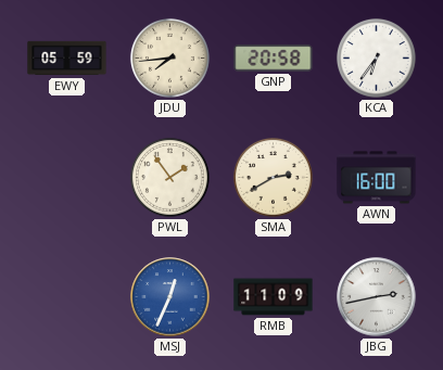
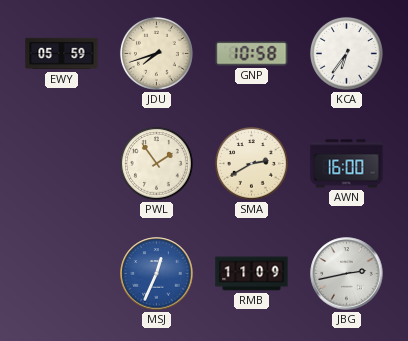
JDU: 7:44 -> 7:42
GNP: 20:58 -> 10:58
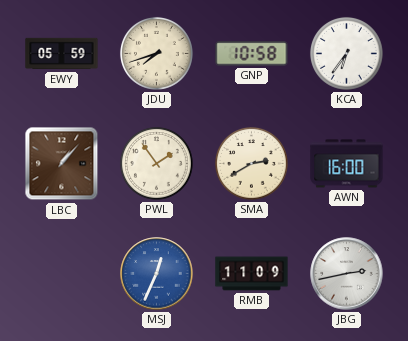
LBC: none -> 1:07
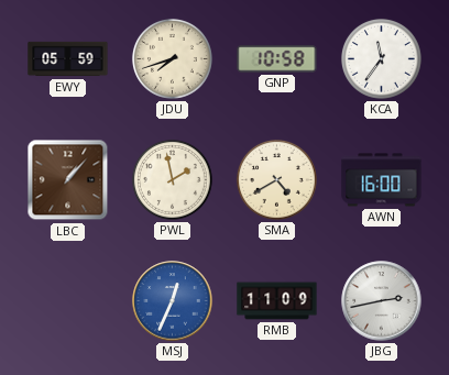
KCA: 6:36 -> 11:36
PWL: 1:54 -> 1:58
SMA: 2:40 -> 4:40
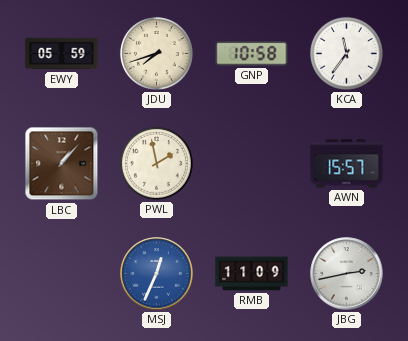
SMA: 4:40 -> none
AWN: 16:00 -> 15:57
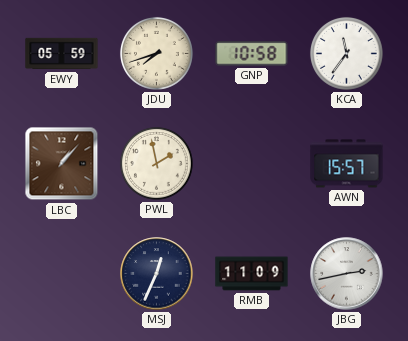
MSJ dial: blue -> navy
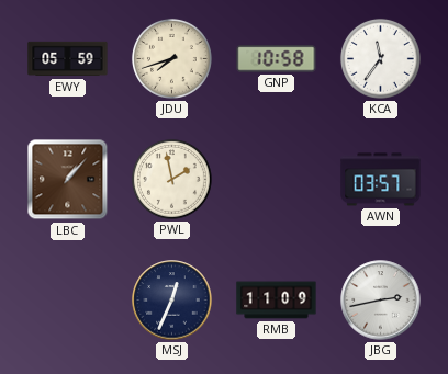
AWN: 15:57 -> 03:57
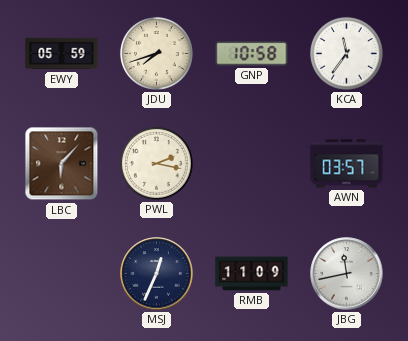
LBC: 1:07 -> 6:07
PWL: 1:58 -> 2:17
JBG: 2:43 -> 11:43
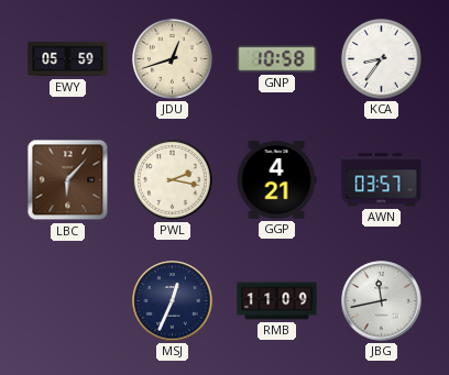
JDU: 7:42 -> 12:42
KCA: 11:36 -> 8:36
GGP: none -> 4:21
